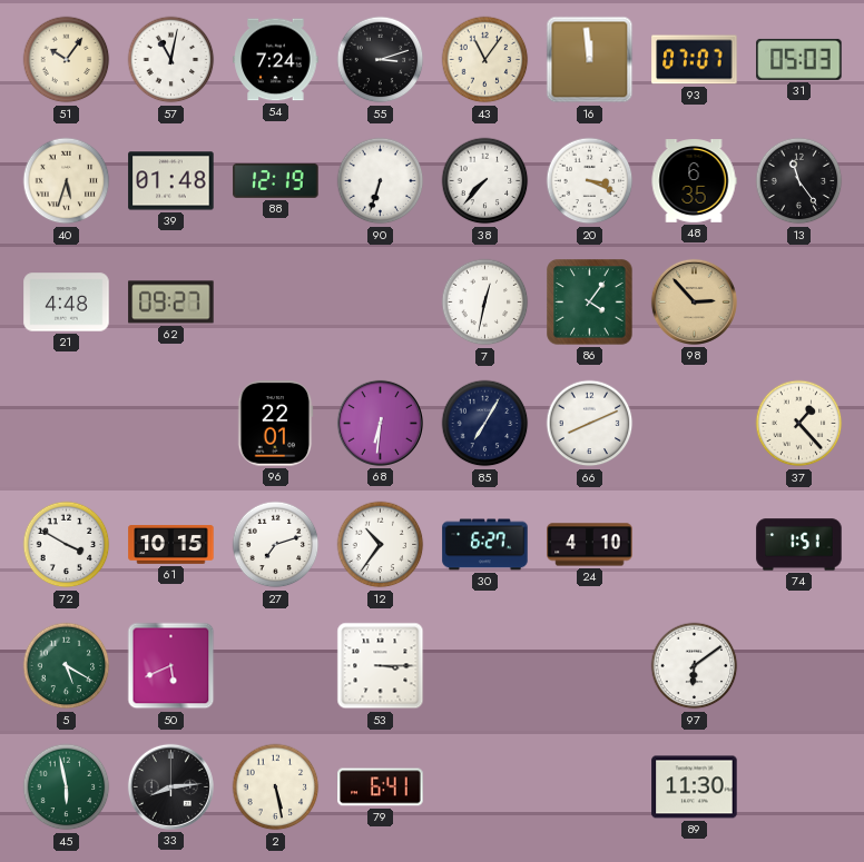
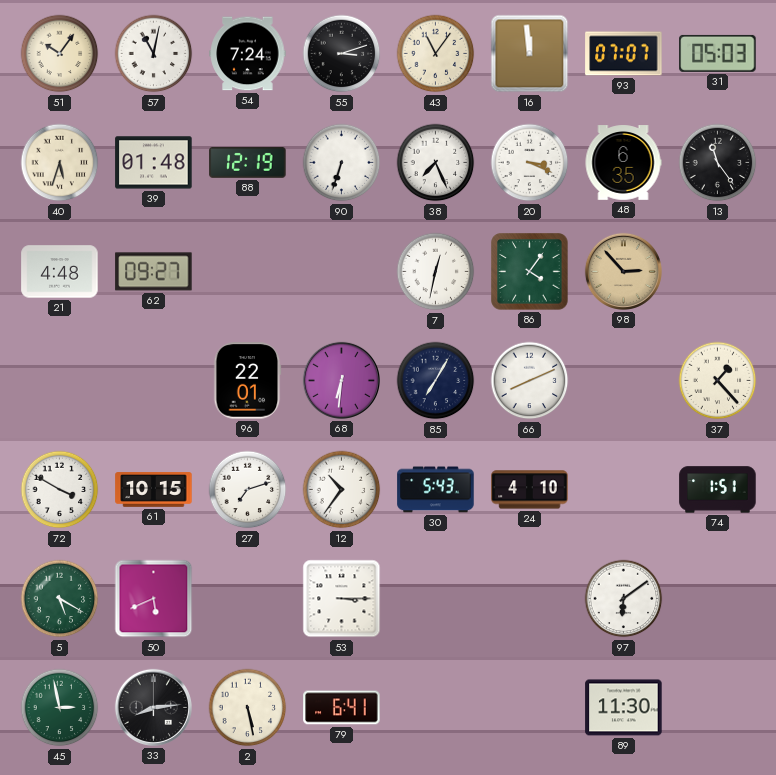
38: 7:37 -> 7:26
30: 6:27 -> 5:43
45: 5:58 -> 2:58
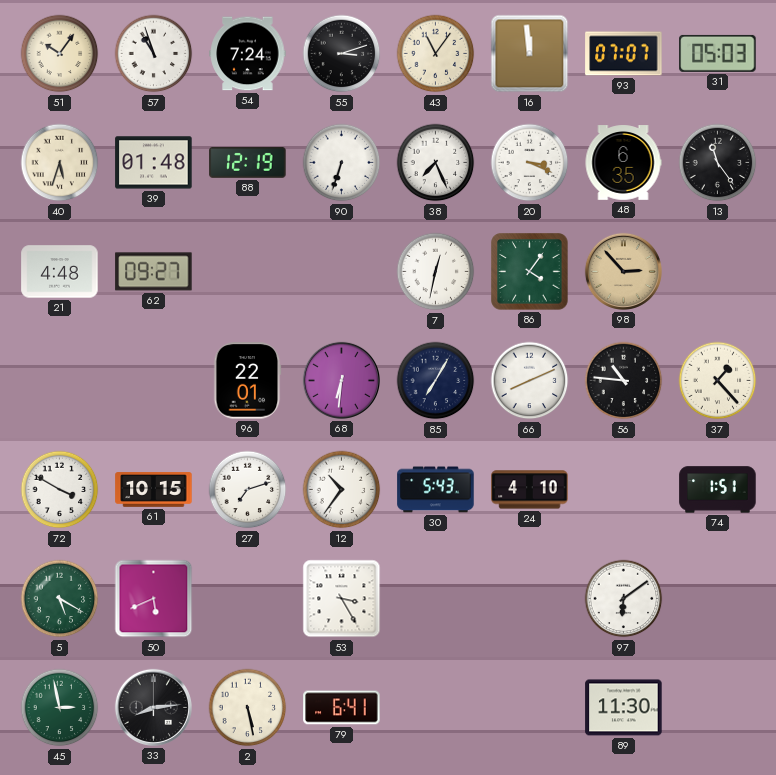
57: 11:02 -> 10:57
56: none -> 10:46
53: 3:15 -> 3:25
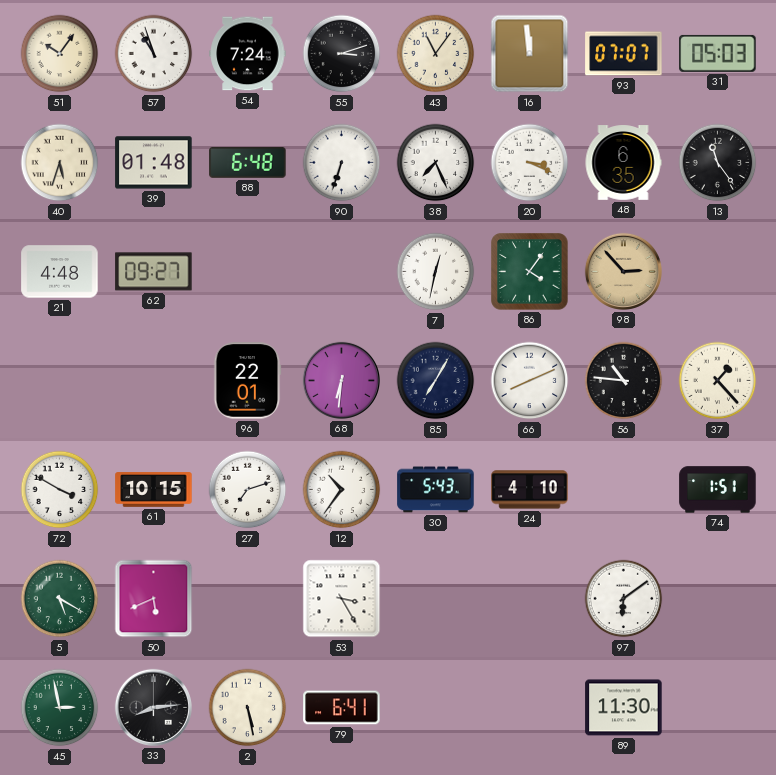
88: 12:19 -> 6:48
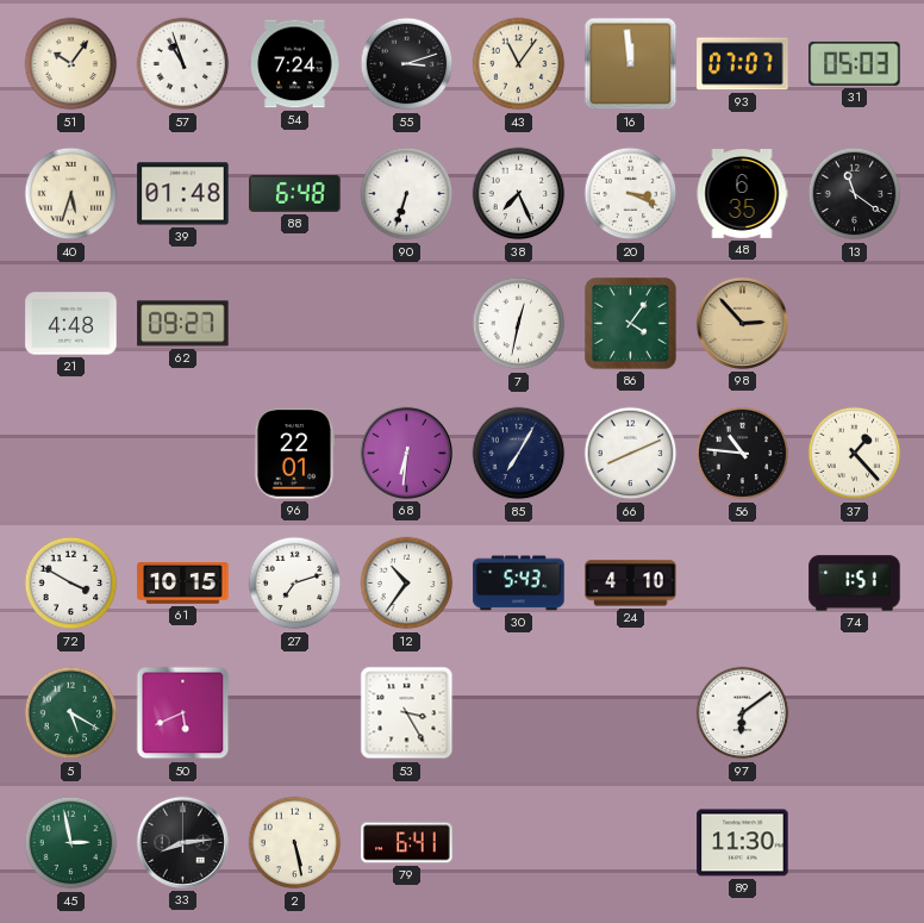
13: 11:24 -> 11:21
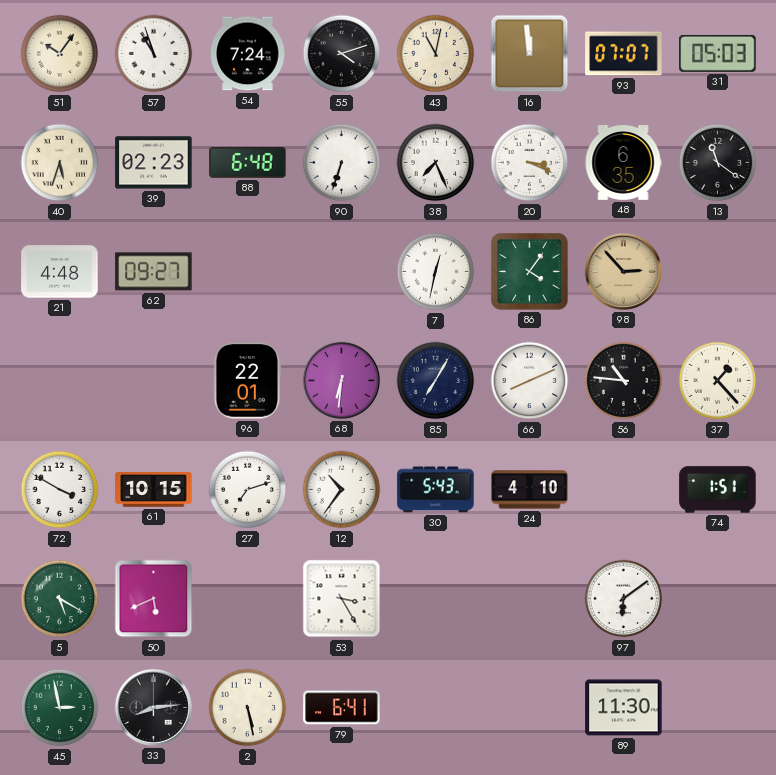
55: 3:12 -> 4:12
43: 11:06 -> 11:02
39: 01:48 -> 02:23
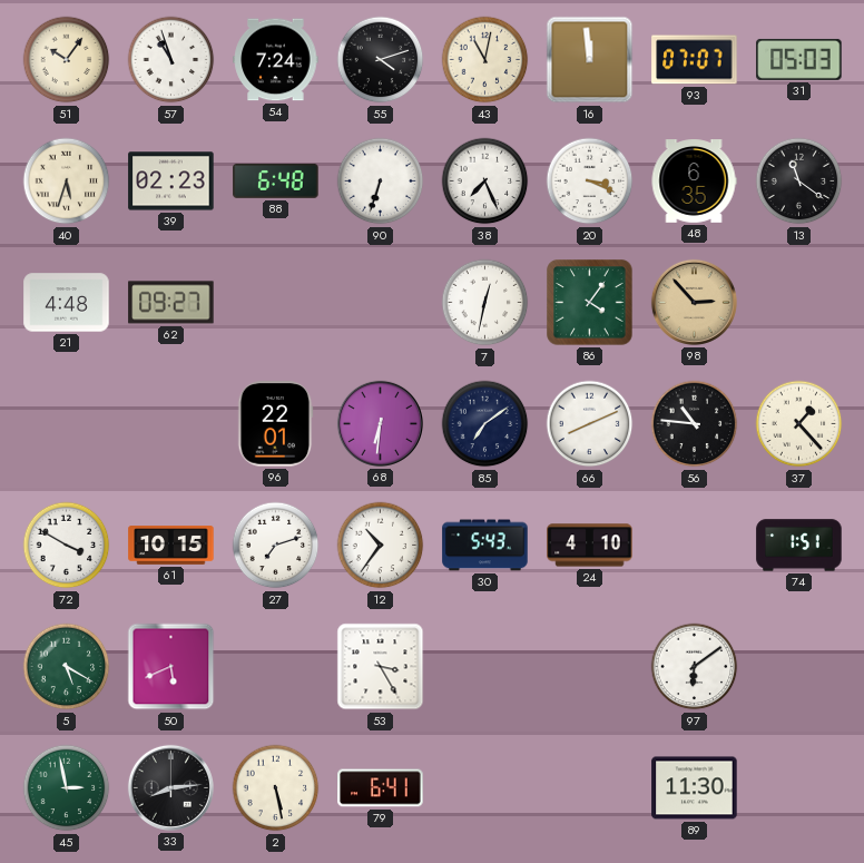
85: 7:05 -> 7:09
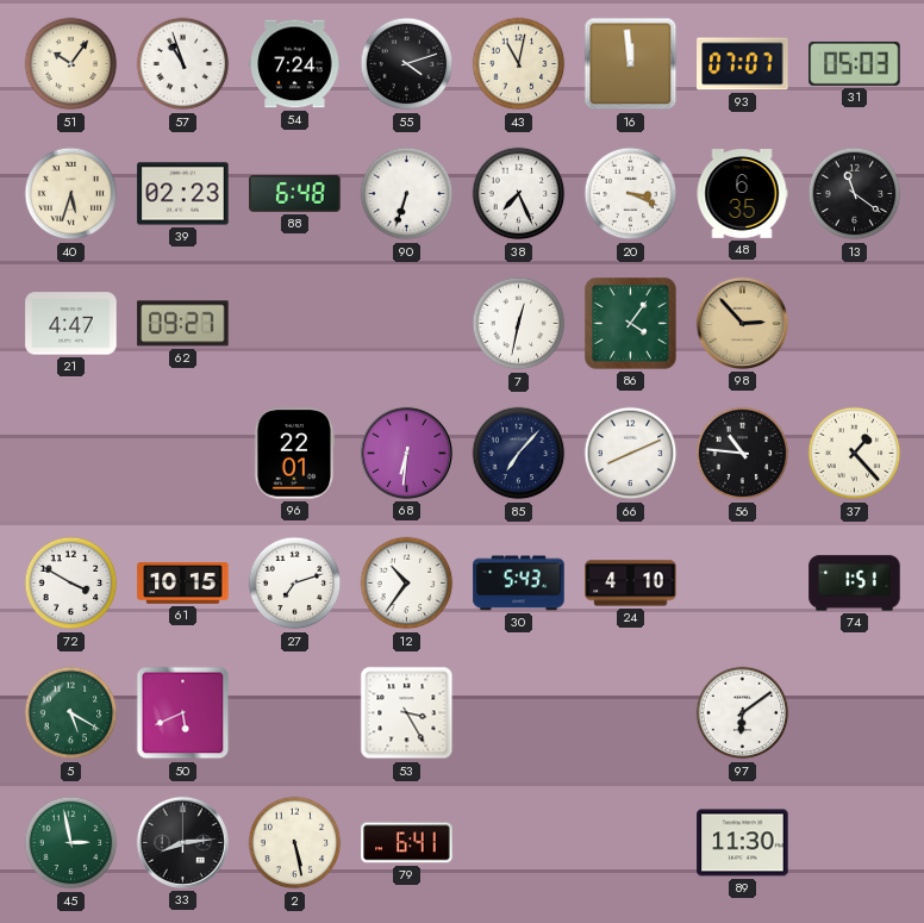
21: 4:48 -> 4:47
85: 7:09 -> 7:07
